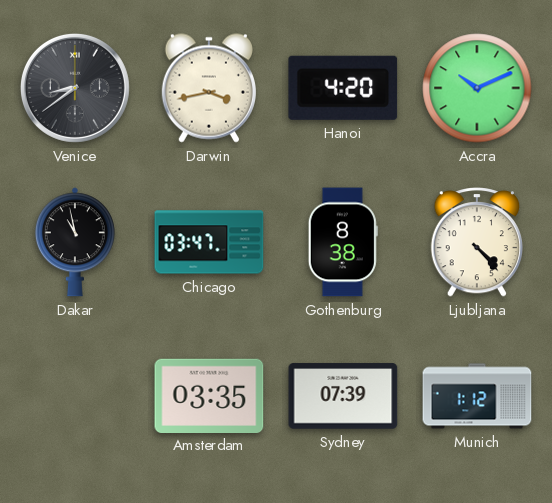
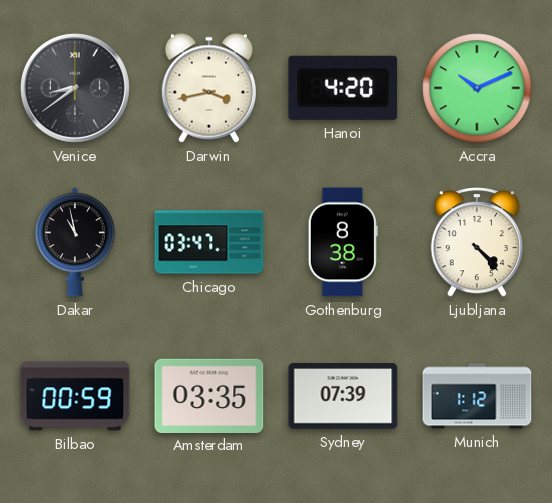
Bilbao: none -> 00:59
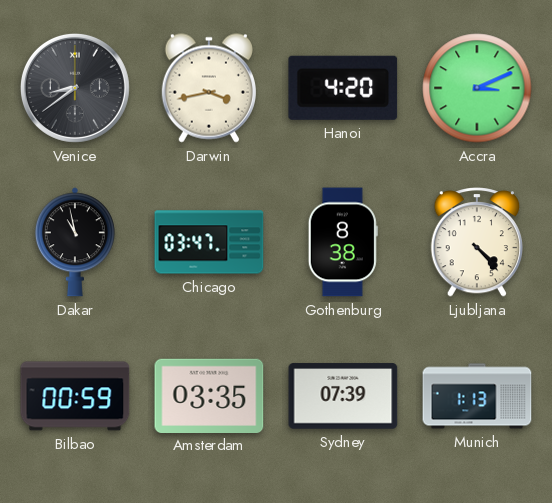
Accra: 10:11 -> 3:11
Munich: 1:12 -> 1:13
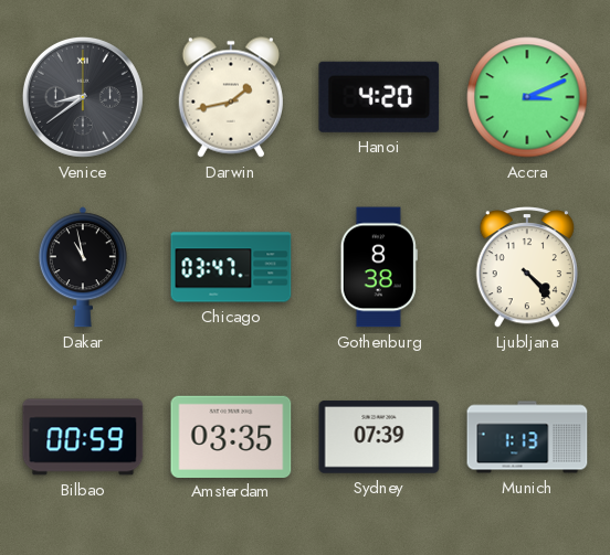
Darwin: 3:43 -> 1:43
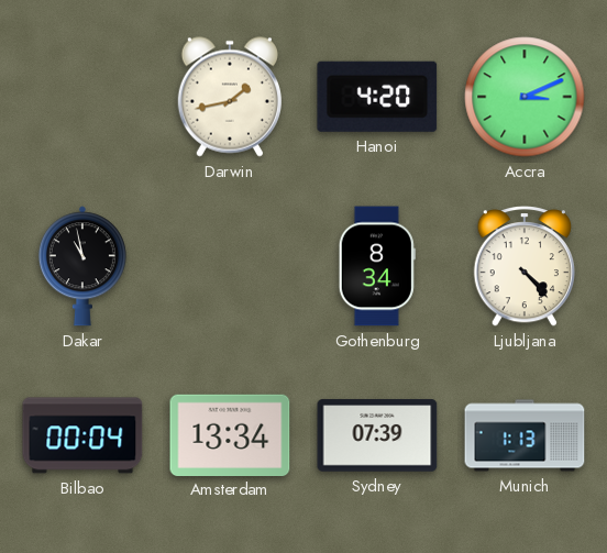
Venice: 8:39 -> none
Chicago: 03:47 -> none
Gothenburg: 8:38 -> 8:34
Bilbao: 00:59 -> 00:04
Amsterdam: 03:35 -> 13:34
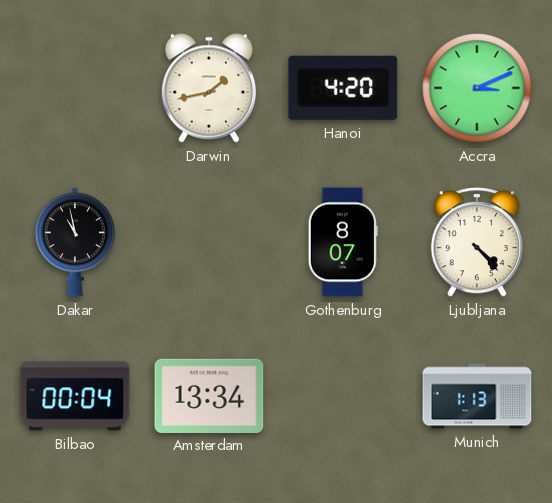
Gothenburg: 8:34 -> 8:07
Sydney: 07:39 -> none
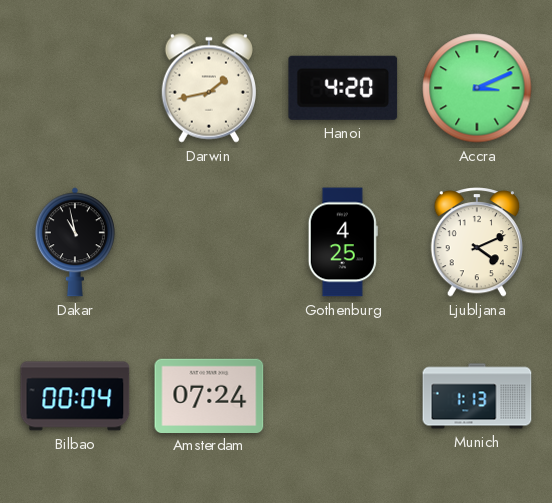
Gothenburg: 8:07 -> 4:25
Ljubljana: 4:23 -> 4:11
Amsterdam: 13:34 -> 07:24
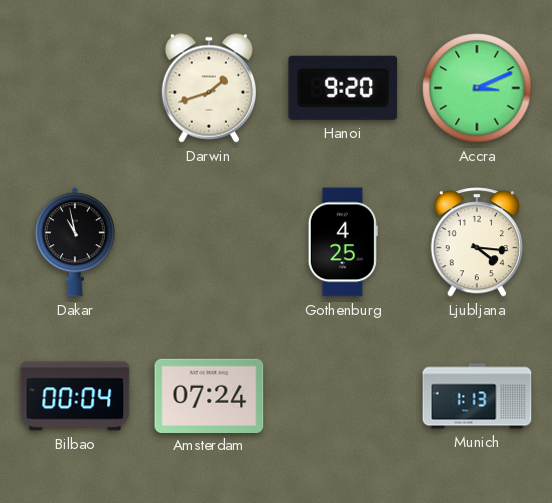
Darwin: 1:43 -> 1:42
Hanoi: 4:20 -> 9:20
Ljubljana: 4:11 -> 4:16
